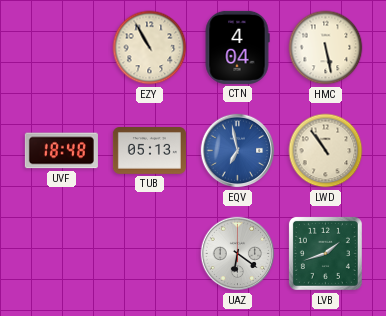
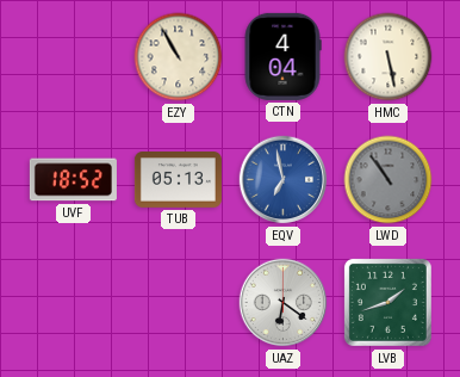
UVF: 18:48 -> 18:52
LWD dial: cream -> grey
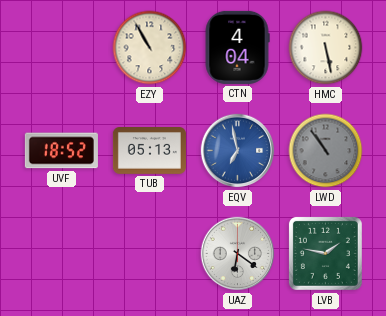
LVB: 1:42 -> 1:47
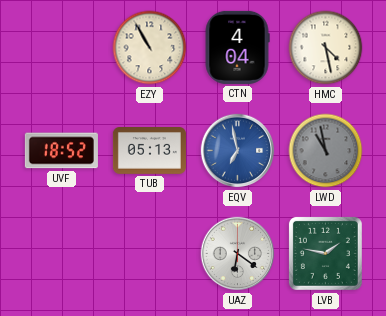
HMC: 5:28 -> 4:28
LWD: 10:54 -> 10:58
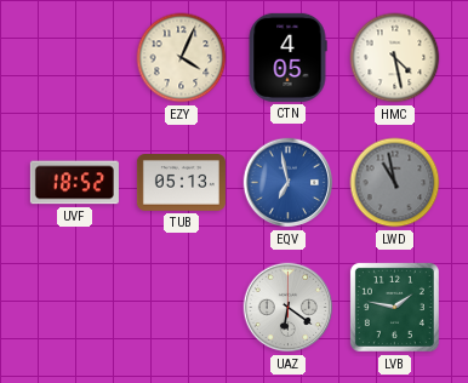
EZY: 10:55 -> 4:04
CTN: 4:04 -> 4:05
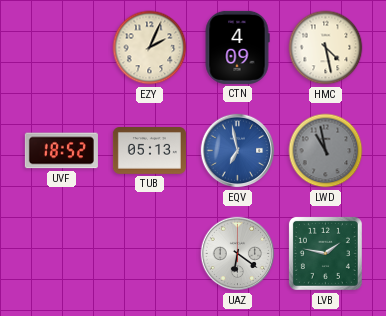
EZY: 4:04 -> 2:04
CTN: 4:05 -> 4:09
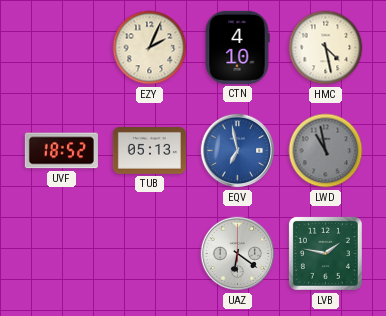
CTN: 4:09 -> 4:10
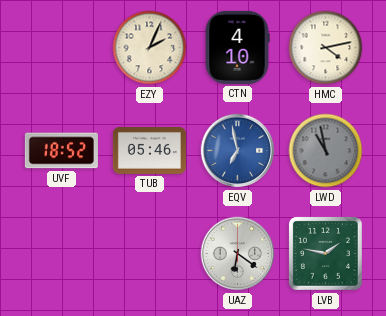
HMC: 4:28 -> 4:13
TUB: 05:13 -> 05:46
